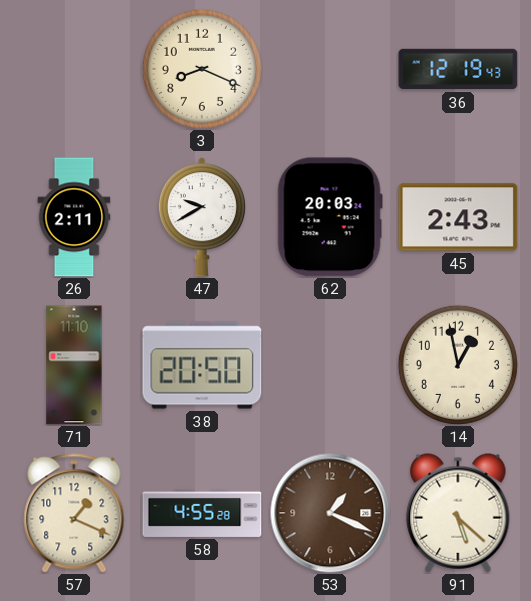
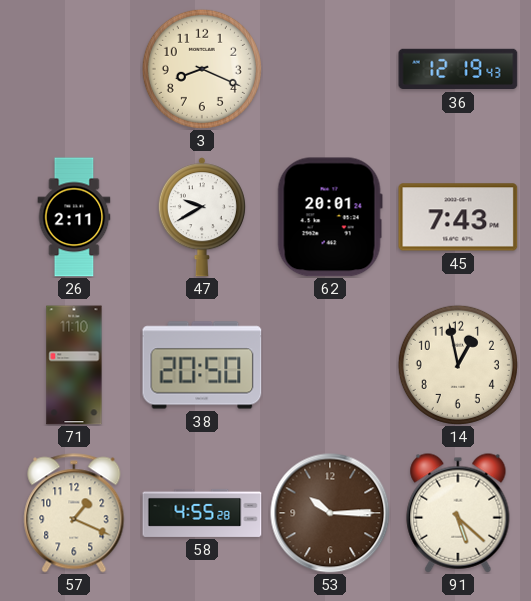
62: 20:03 -> 20:01
45: 2:43 -> 7:43
53: 1:19 -> 10:15
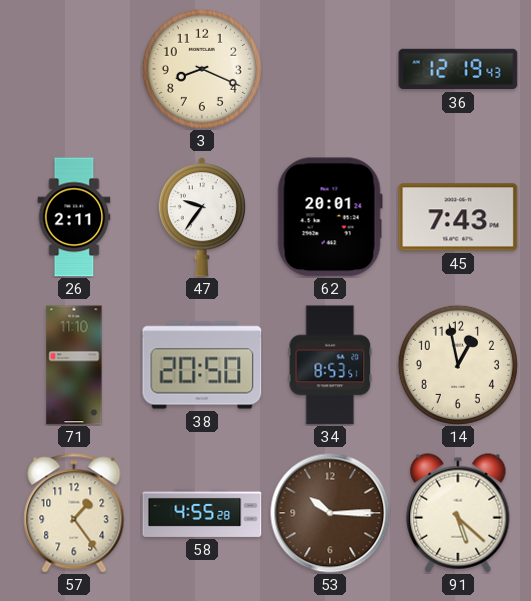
47: 9:40 -> 9:36
34: none -> 8:53
57: 1:19 -> 1:24
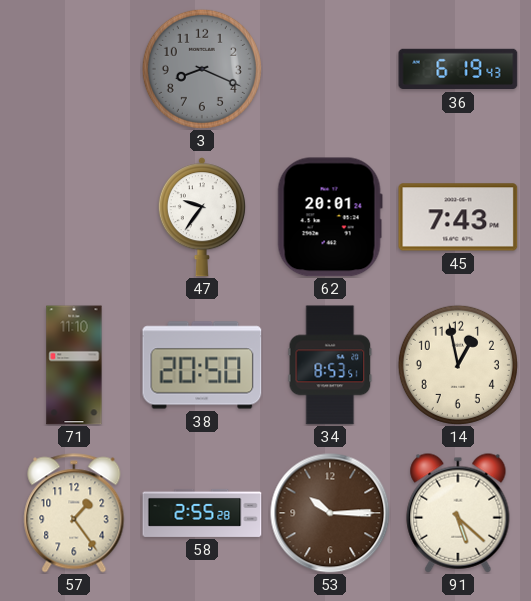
3 dial: cream -> grey
36: 12:19 -> 6:19
26: 2:11 -> none
58: 4:55 -> 2:55
